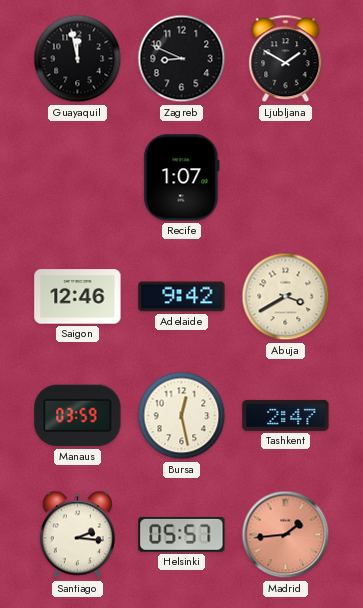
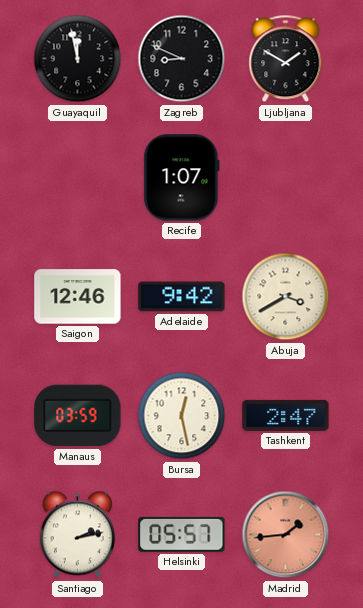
Santiago: 2:16 -> 2:13
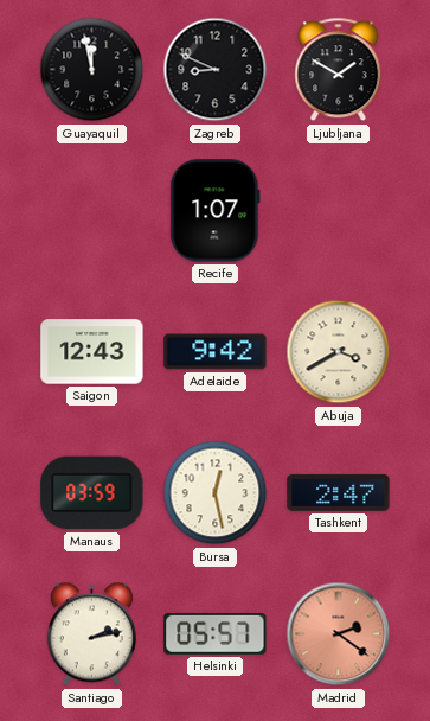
Saigon: 12:46 -> 12:43
Madrid: 1:44 -> 2:21
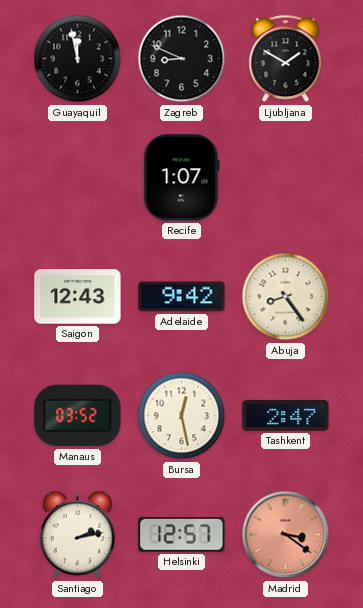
Abuja: 3:40 -> 8:24
Manaus: 03:59 -> 03:52
Helsinki: 05:57 -> 12:57
Madrid: 2:21 -> 3:21
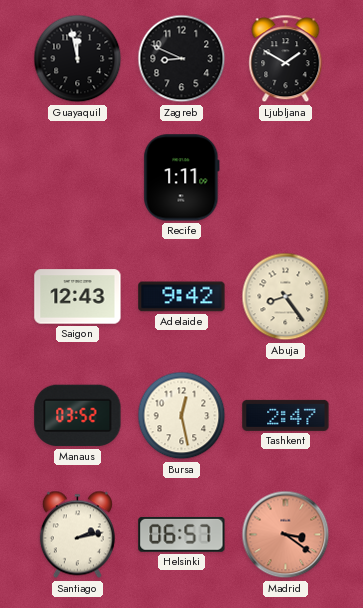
Recife: 1:07 -> 1:11
Helsinki: 12:57 -> 06:57
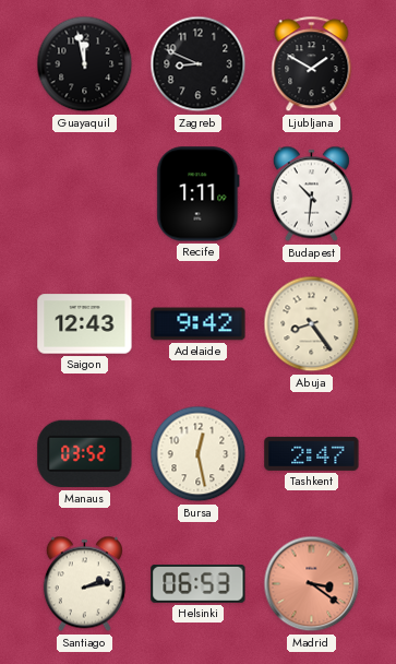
Budapest: none -> 10:31
Helsinki: 06:57 -> 06:53
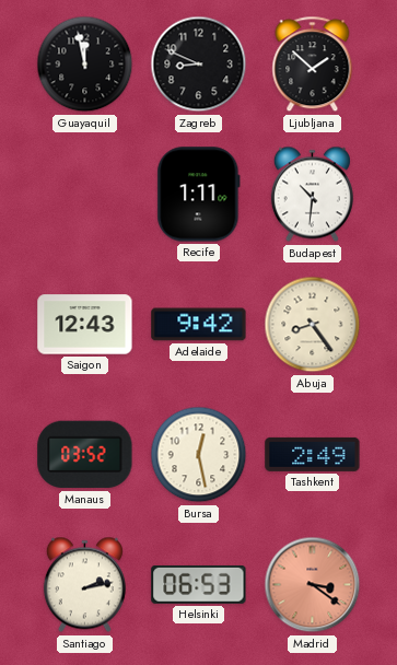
Ljubljana: 1:50 -> 1:52
Tashkent: 2:47 -> 2:49
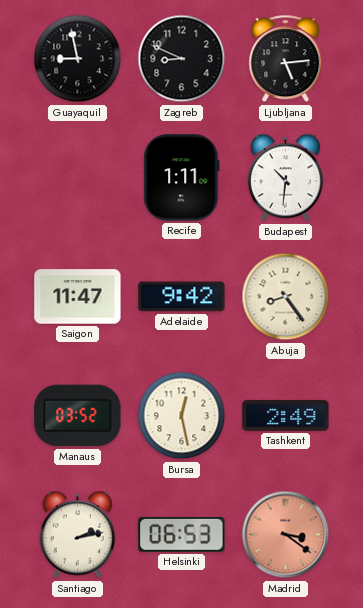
Guayaquil: 11:58 -> 8:58
Ljubljana: 1:52 -> 5:14
Saigon: 12:43 -> 11:47
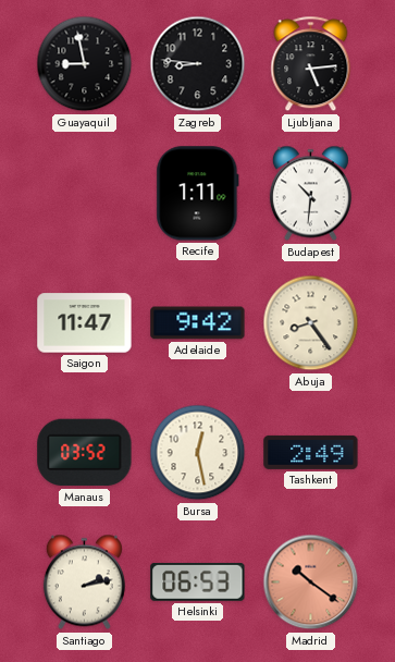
Zagreb: 8:49 -> 8:46
Madrid: 3:21 -> 10:21
